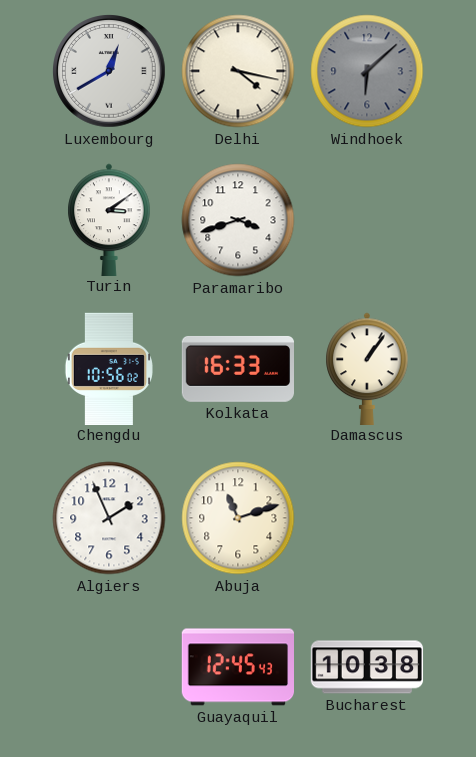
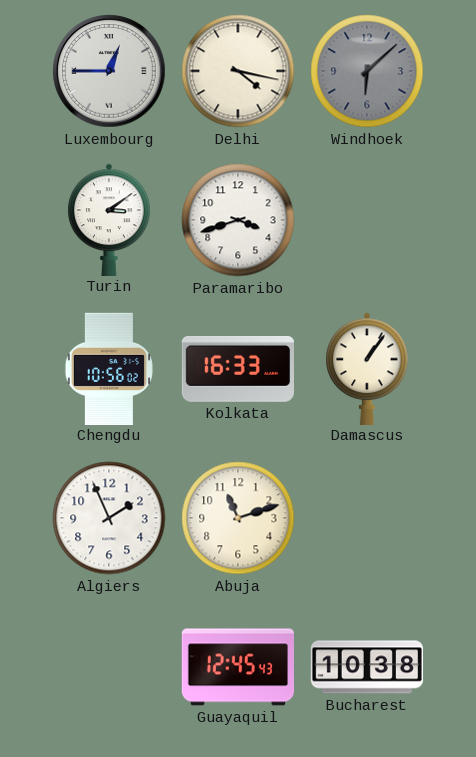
Luxembourg: 12:40 -> 12:45
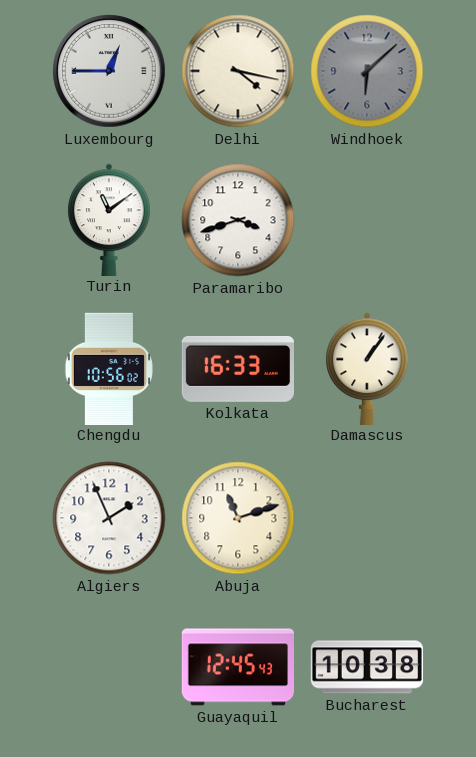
Turin: 3:09 -> 11:09
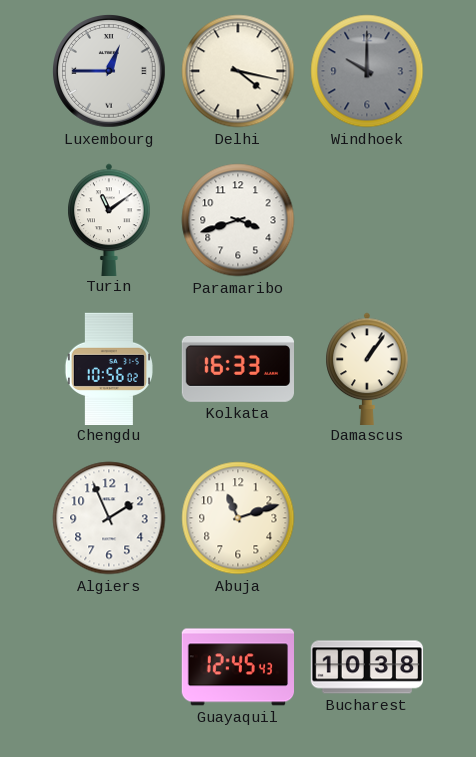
Windhoek: 6:08 -> 10:00
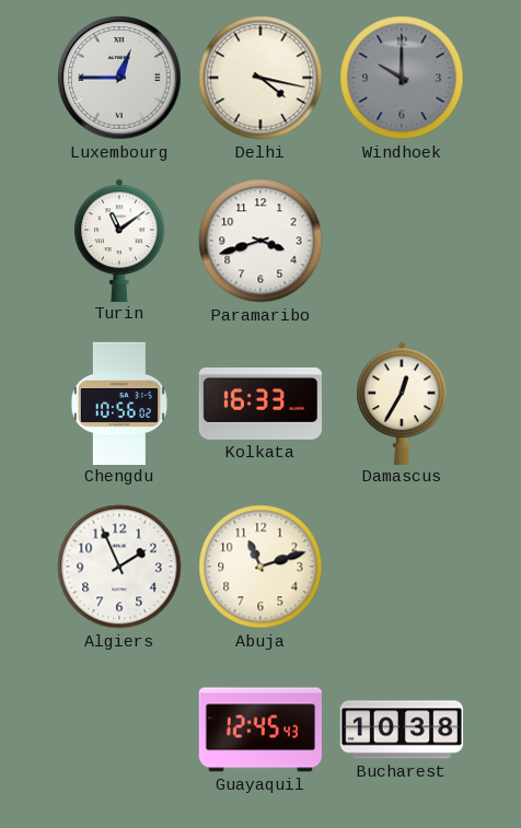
Damascus: 1:06 -> 12:35
